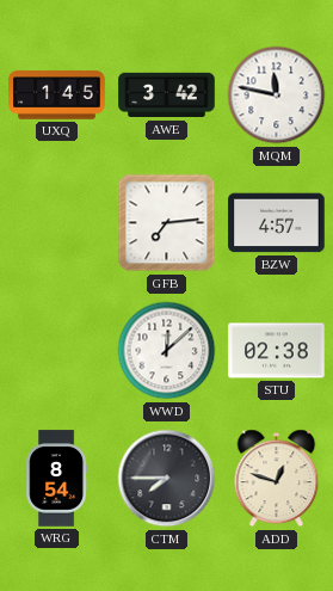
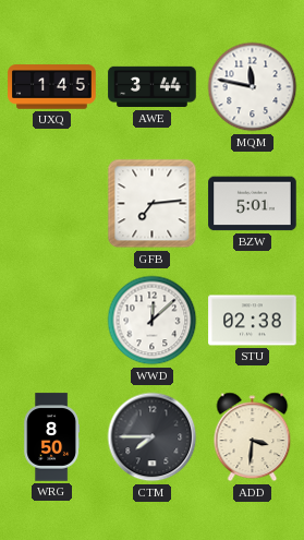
AWE: 3:42 -> 3:44
BZW: 4:57 -> 5:01
WRG: 8:54 -> 8:50
ADD: 12:48 -> 3:31
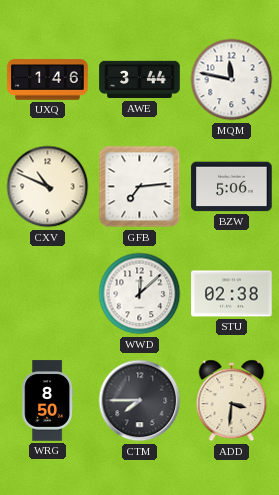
UXQ: 1:45 -> 1:46
CXV: none -> 10:49
BZW: 5:01 -> 5:06
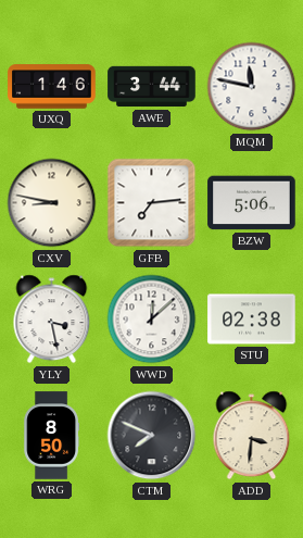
CXV: 10:49 -> 8:47
YLY: none -> 3:28
CTM: 7:45 -> 7:49
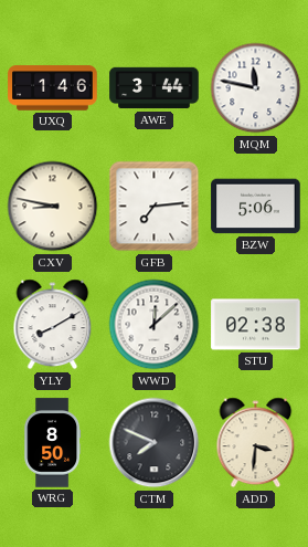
YLY: 3:28 -> 8:10
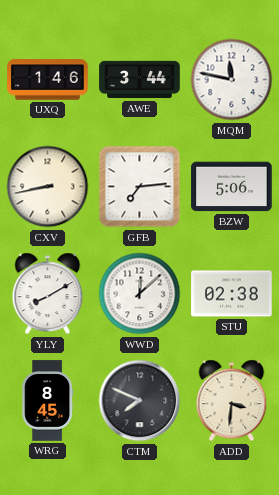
CXV: 8:47 -> 8:43
WRG: 8:50 -> 8:45
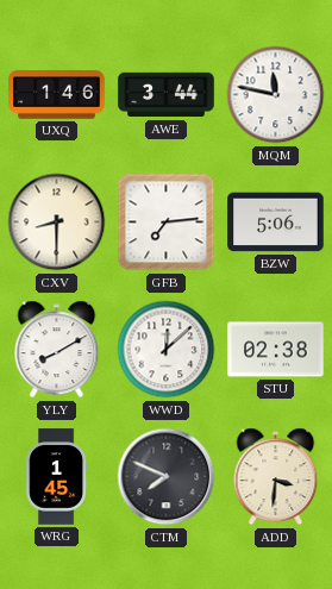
CXV: 8:43 -> 8:30
WRG: 8:45 -> 1:45
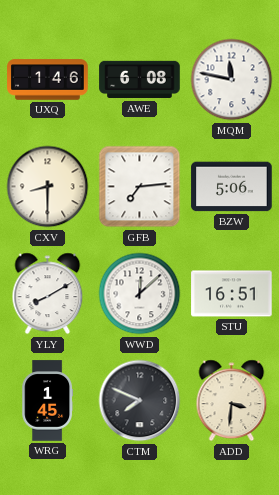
AWE: 3:44 -> 6:08
STU: 02:38 -> 16:51
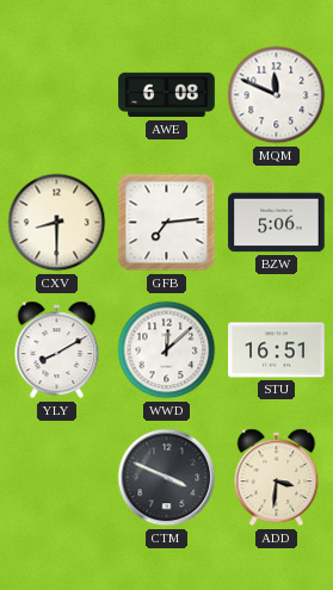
UXQ: 1:46 -> none
MQM: 11:47 -> 11:49
WRG: 1:45 -> none
CTM: 7:49 -> 3:49
